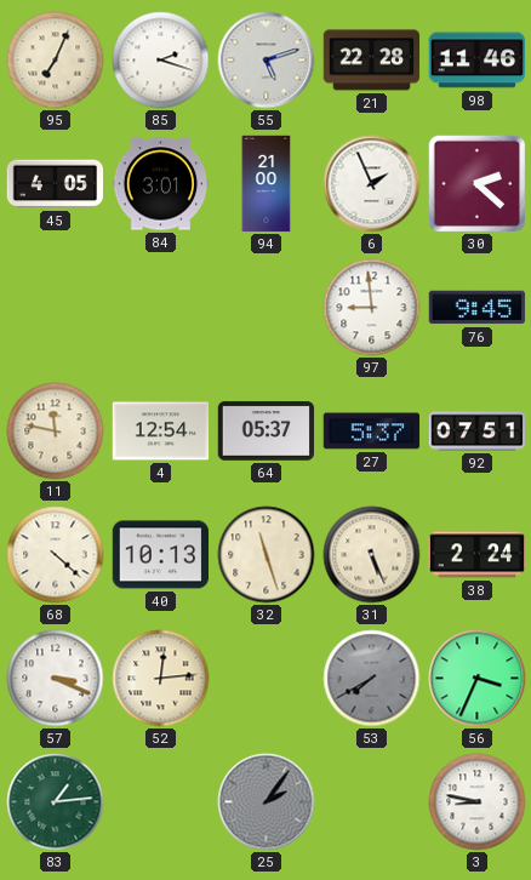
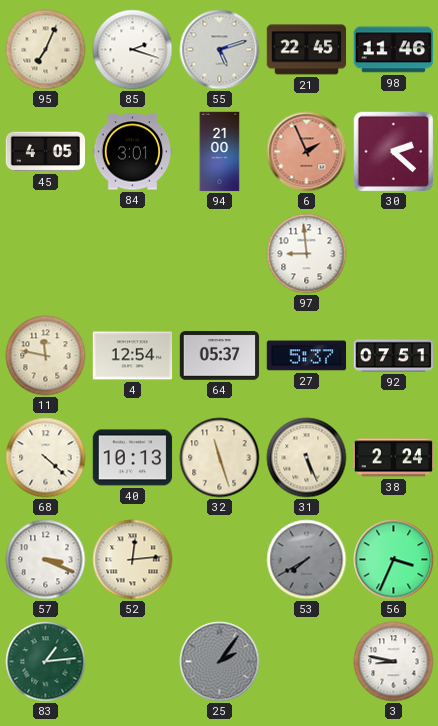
21: 22:28 -> 22:45
6 dial: white -> salmon
76: 9:45 -> none
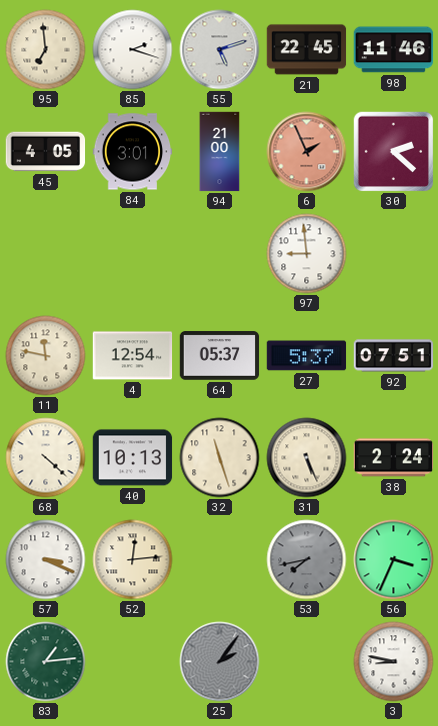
95: 7:04 -> 6:59
53: 7:40 -> 7:43
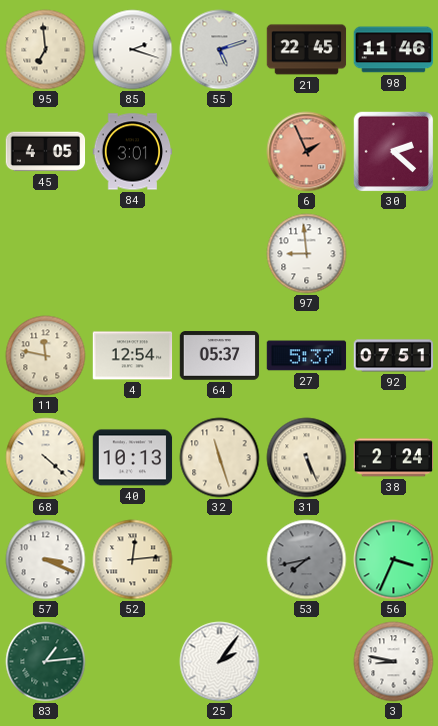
94: 21:00 -> none
25 dial: grey -> white
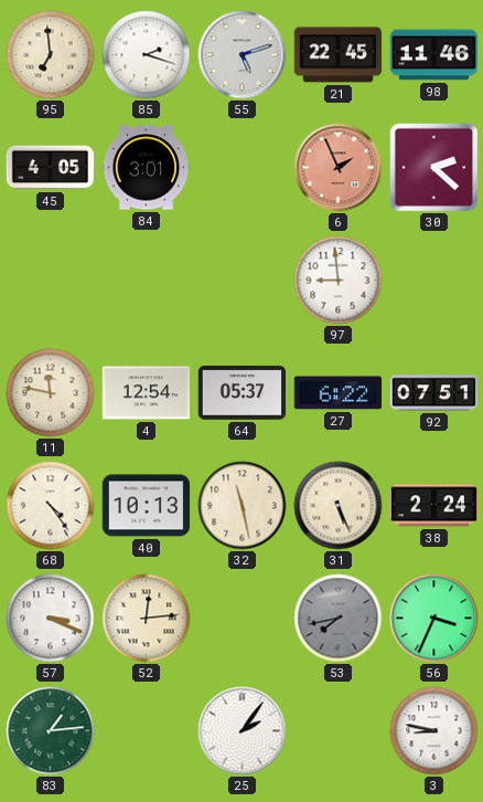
27: 5:37 -> 6:22
68: 4:22 -> 4:24
32: 11:27 -> 11:28
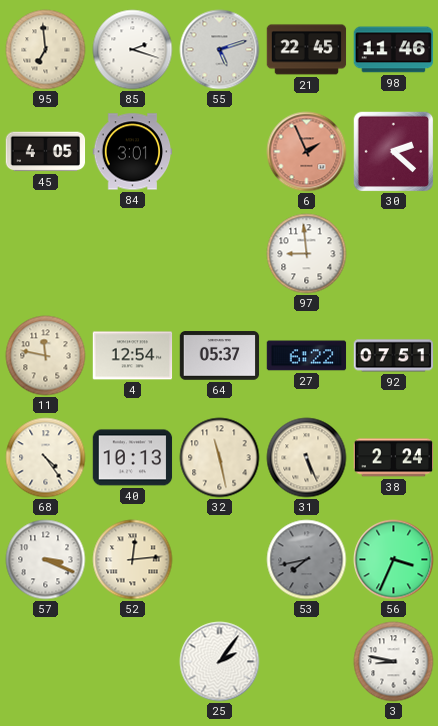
83: 1:14 -> none
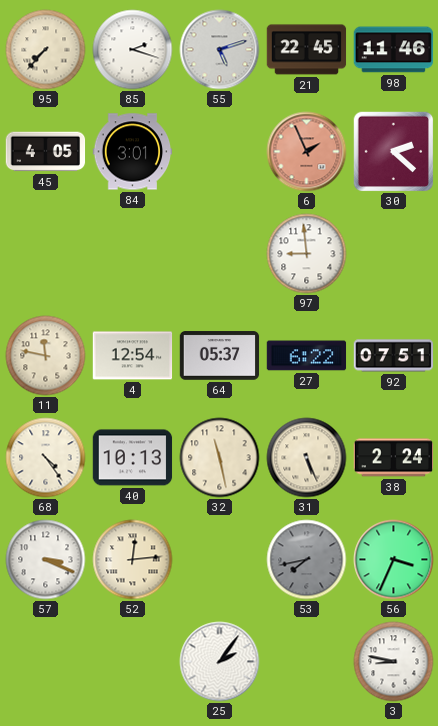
95: 6:59 -> 7:37
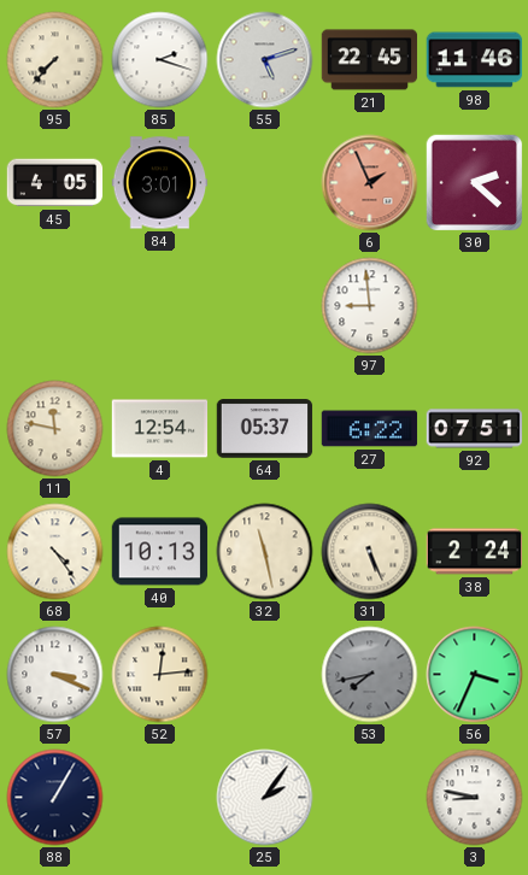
88: none -> 1:05
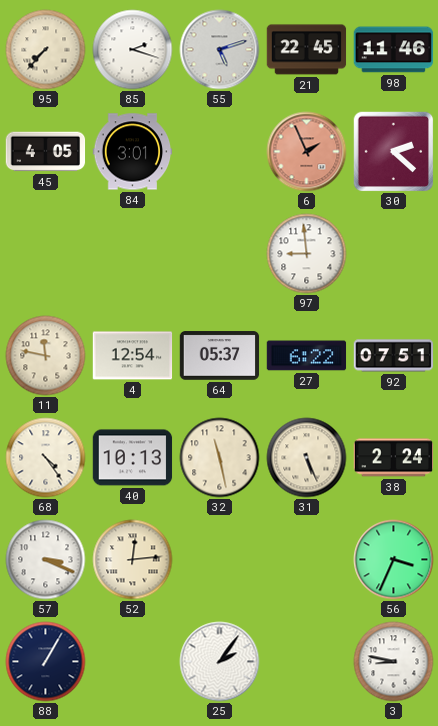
53: 7:43 -> none
